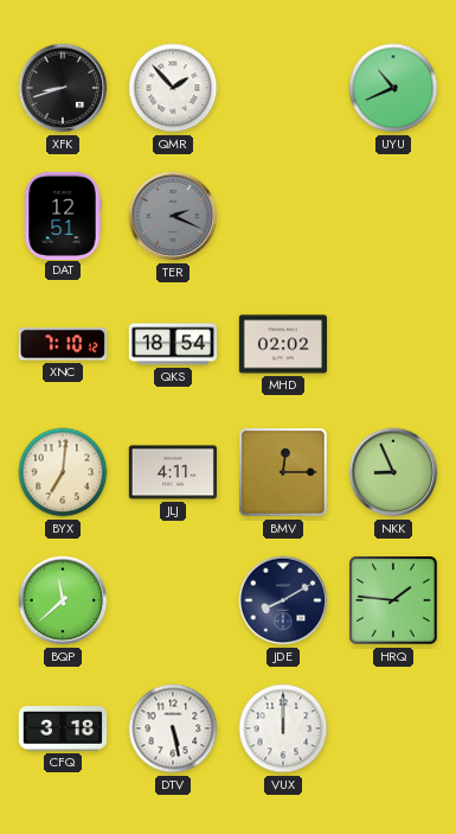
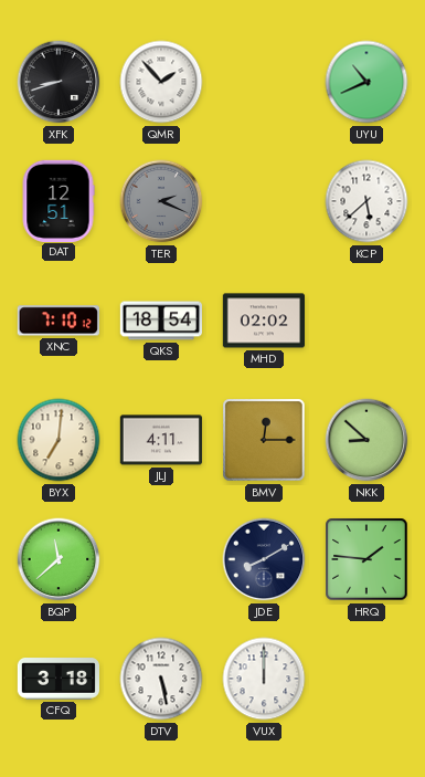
KCP: none -> 5:38
NKK: 8:56 -> 8:52
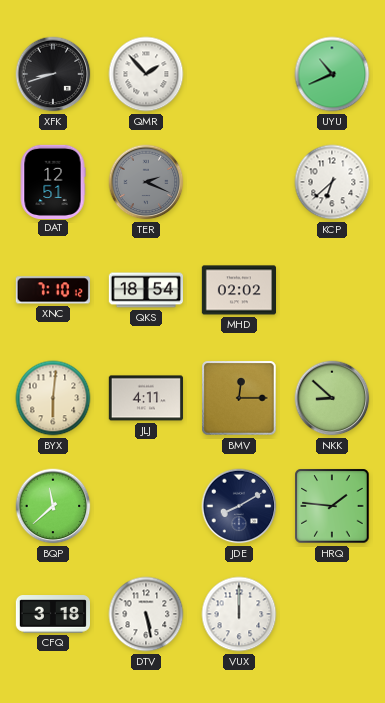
KCP: 5:38 -> 6:38
BYX: 7:01 -> 6:01
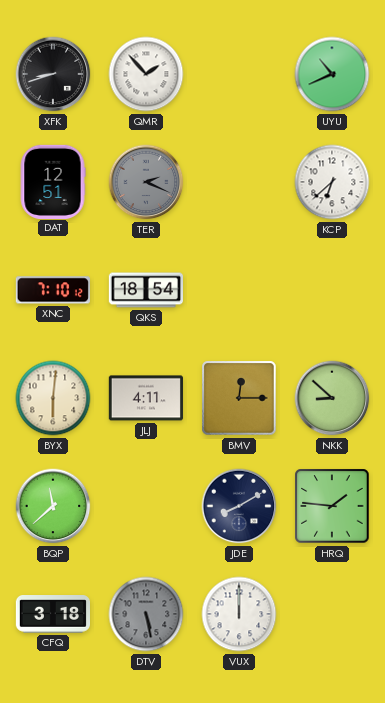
MHD: 02:02 -> none
DTV dial: white -> grey
